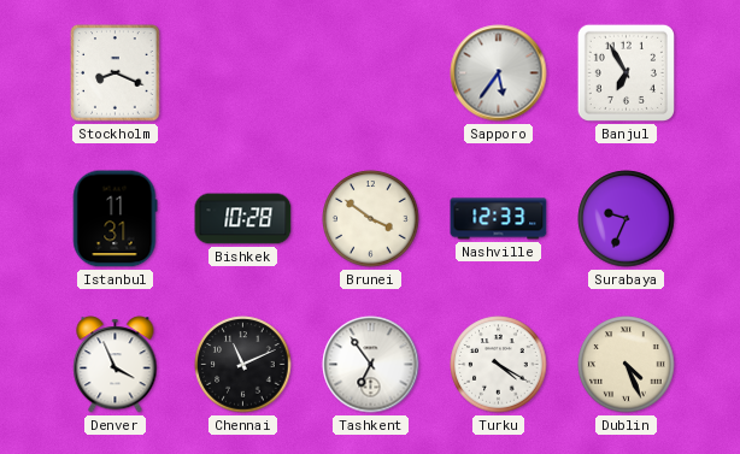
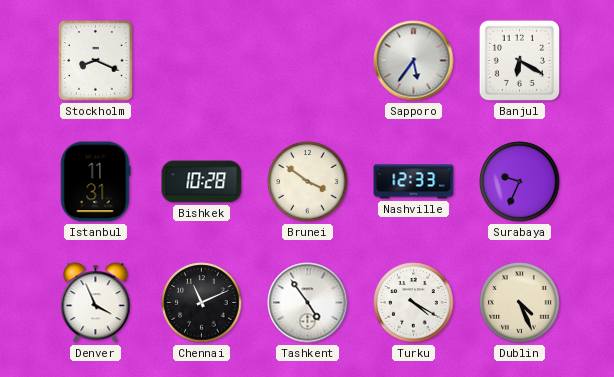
Banjul: 6:55 -> 6:20
Tashkent: 6:54 -> 4:54
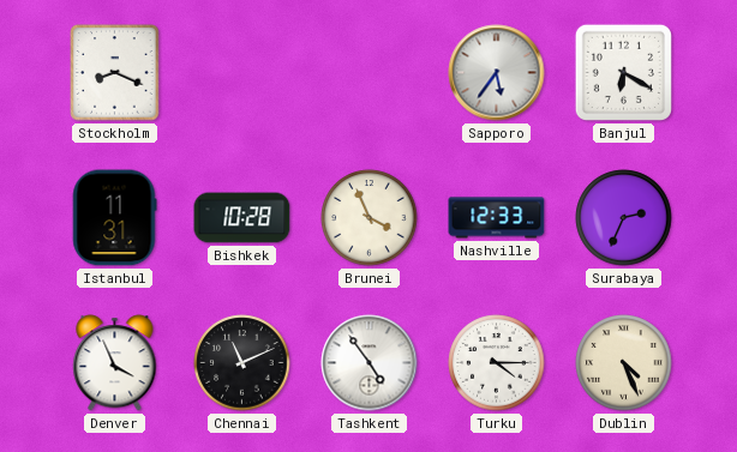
Brunei: 3:51 -> 3:56
Surabaya: 9:34 -> 2:34
Turku: 4:20 -> 4:15
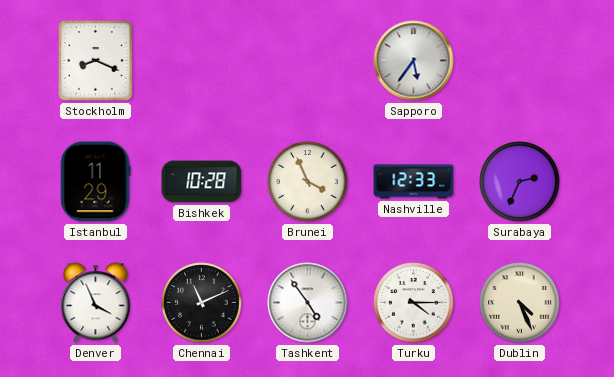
Banjul: 6:20 -> none
Istanbul: 11:31 -> 11:29
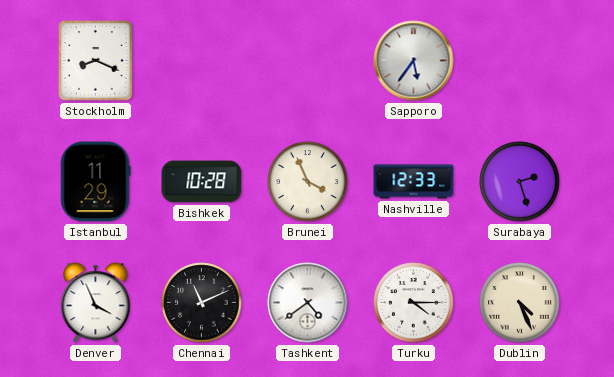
Surabaya: 2:34 -> 2:27
Tashkent: 4:54 -> 4:39
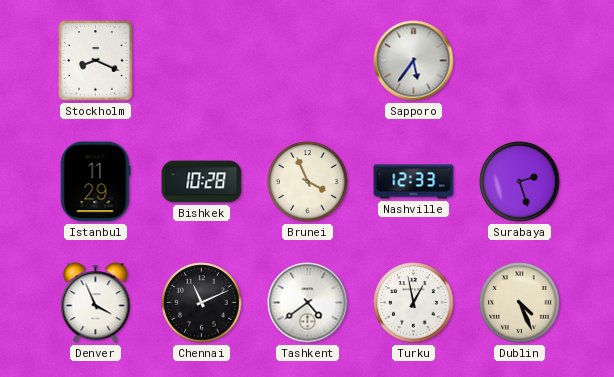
Turku: 4:15 -> 12:58
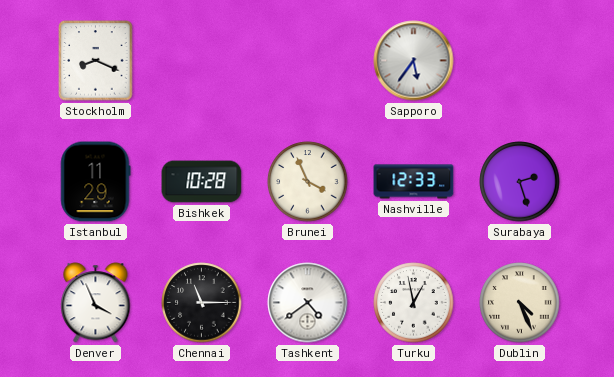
Chennai: 11:11 -> 11:15
